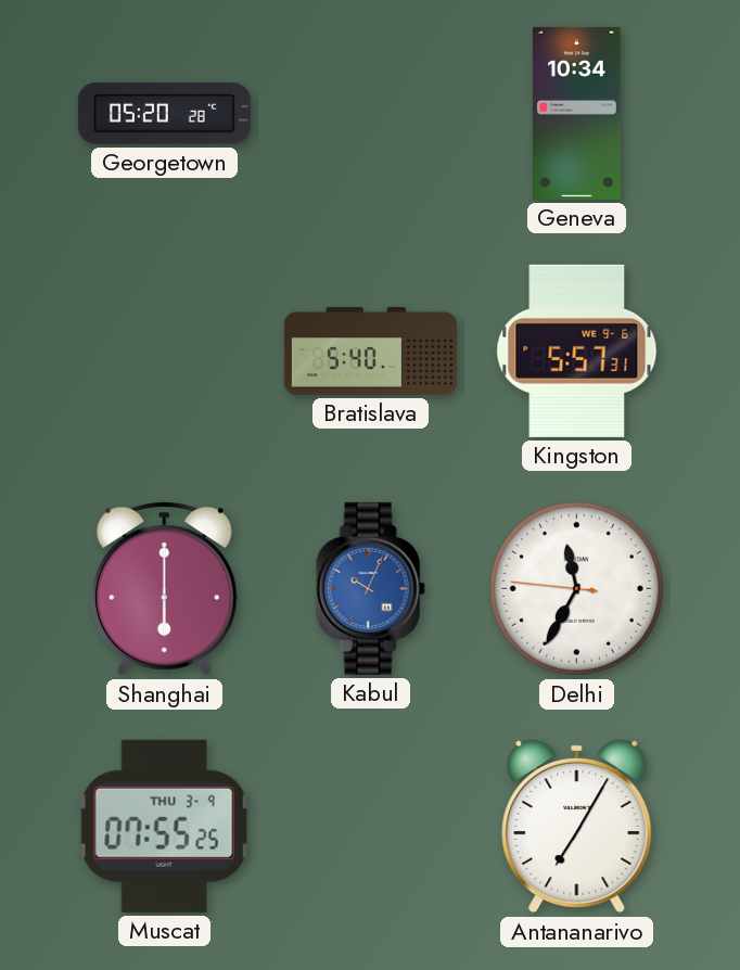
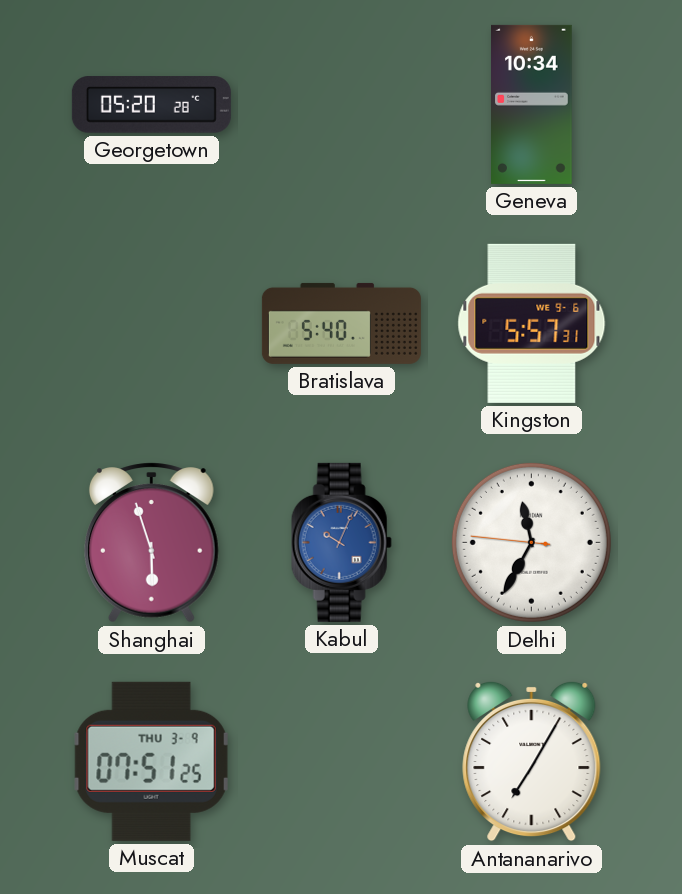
Shanghai: 6:00 -> 5:57
Muscat: 07:55 -> 07:51
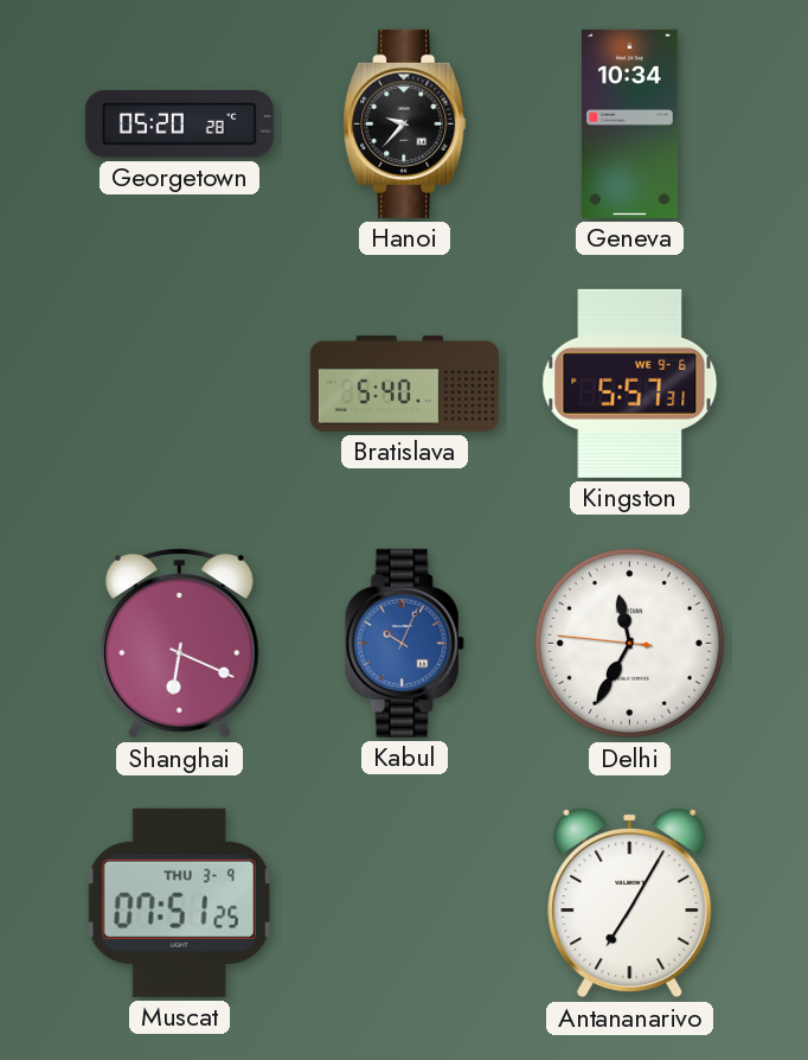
Hanoi: none -> 9:37
Shanghai: 5:57 -> 6:19
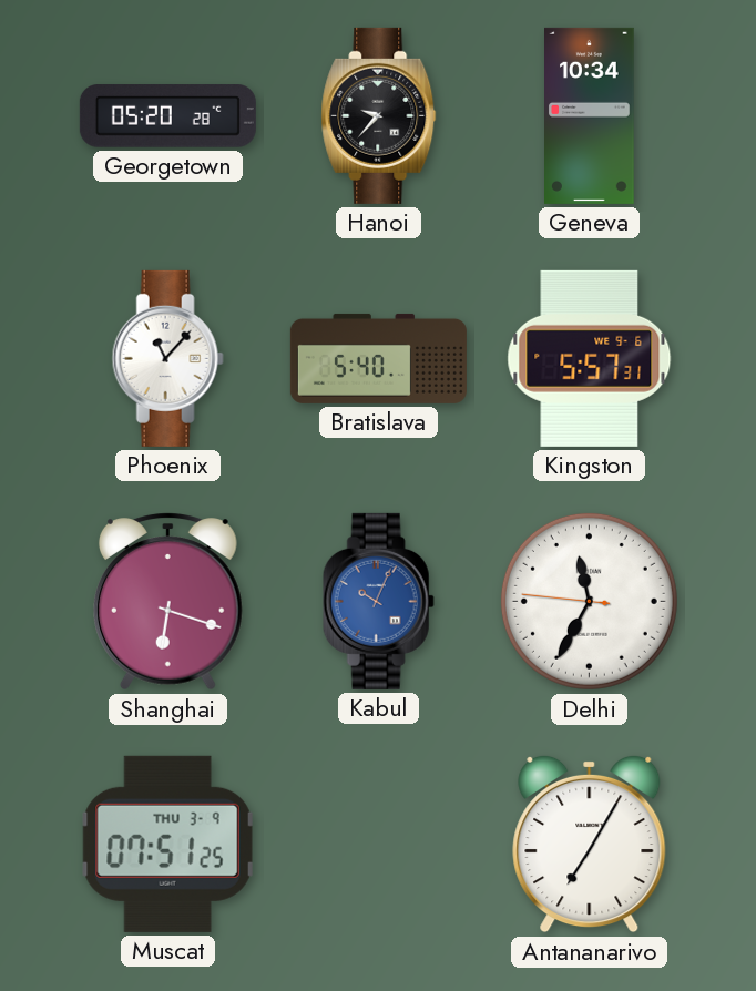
Phoenix: none -> 11:07
Shanghai: 6:19 -> 6:18
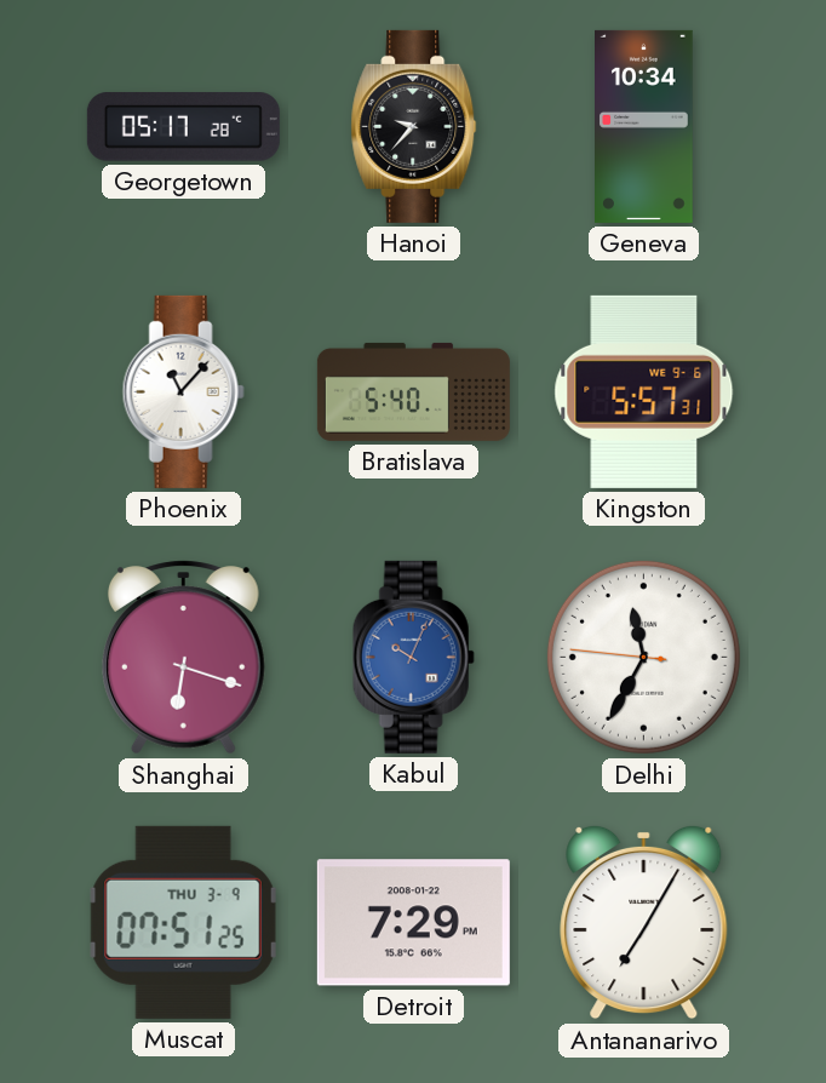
Georgetown: 05:20 -> 05:17
Detroit: none -> 7:29
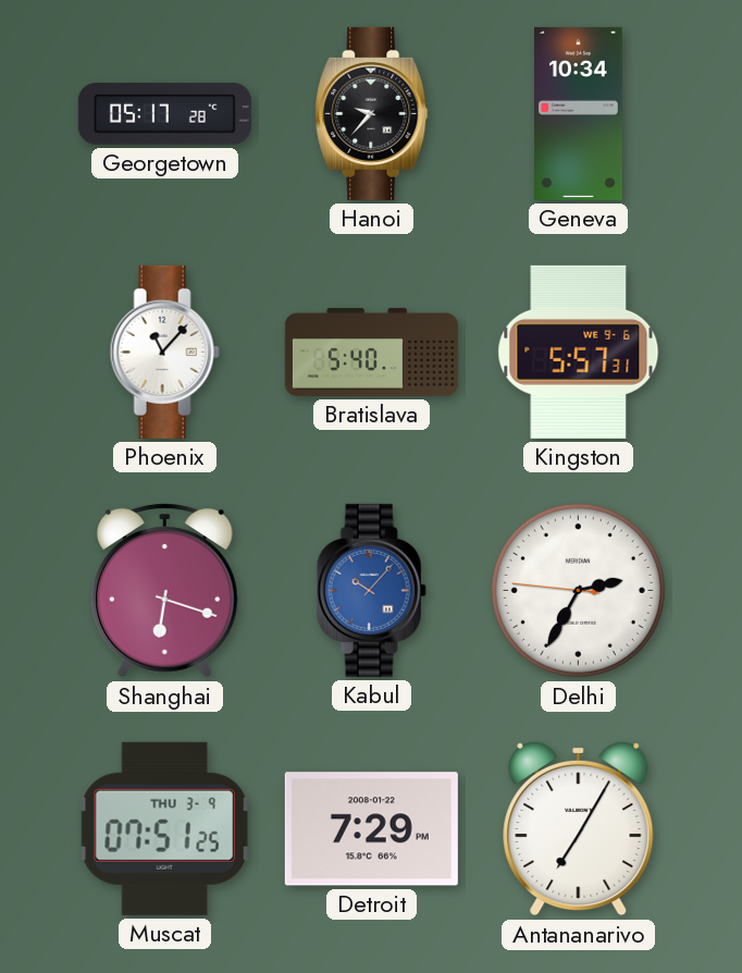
Kabul: 10:04 -> 10:07
Delhi: 11:34 -> 2:34
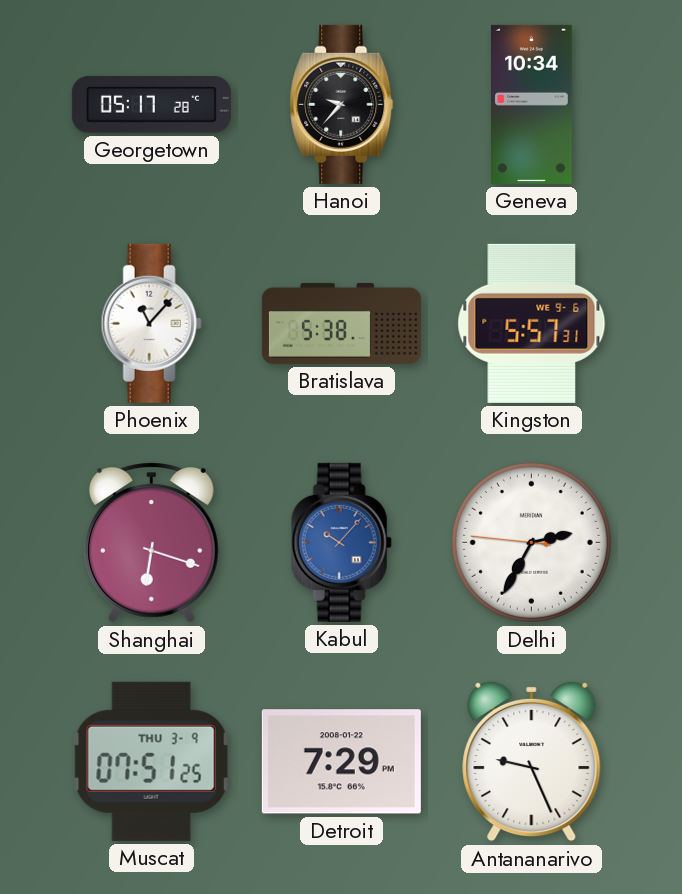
Bratislava: 5:40 -> 5:38
Antananarivo: 7:05 -> 9:26
